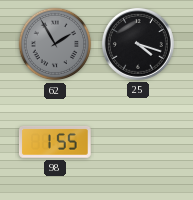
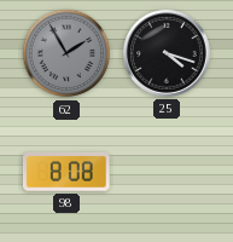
98: 1:55 -> 8:08
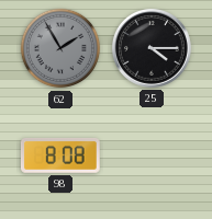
25: 4:18 -> 4:15
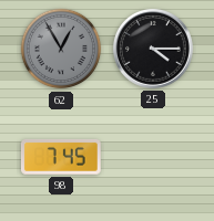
62: 1:55 -> 12:55
98: 8:08 -> 7:45
